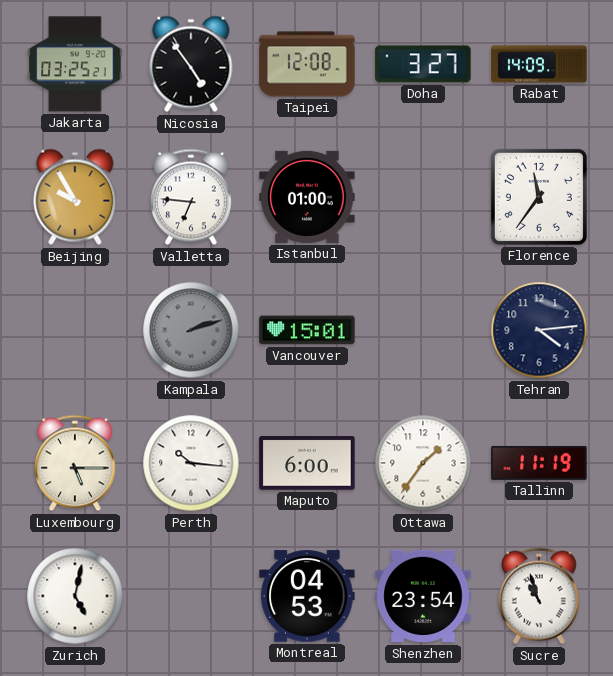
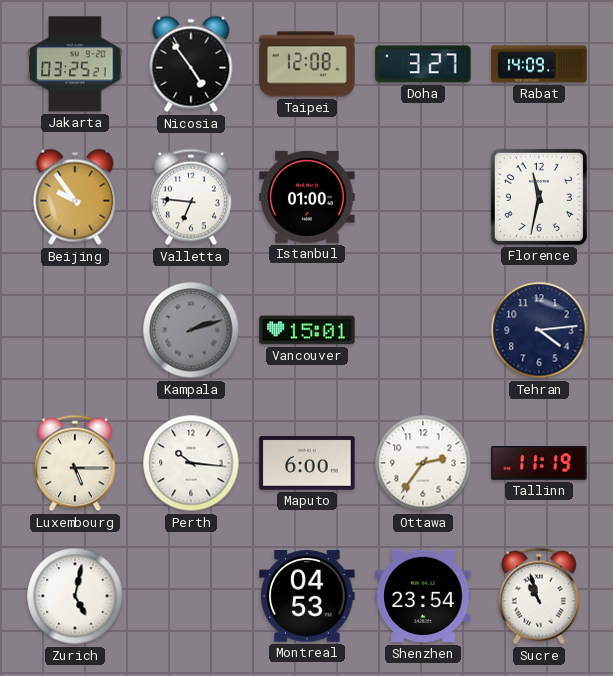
Beijing: 9:55 -> 9:54
Florence: 11:36 -> 11:32
Ottawa: 1:36 -> 2:36
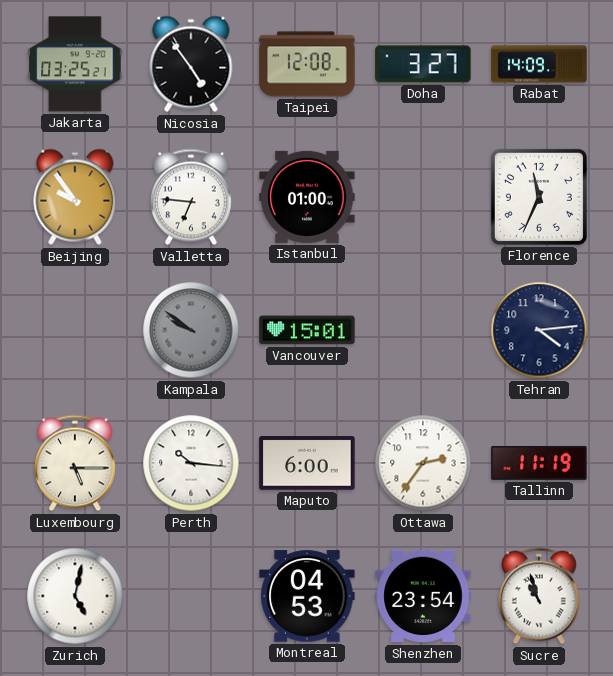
Florence: 11:32 -> 11:34
Kampala: 2:12 -> 9:51
